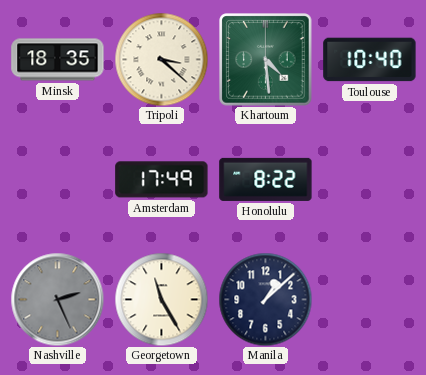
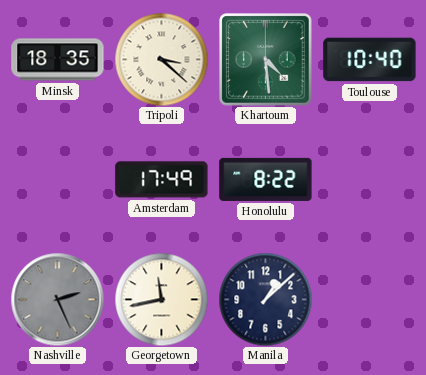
Georgetown: 11:25 -> 11:43
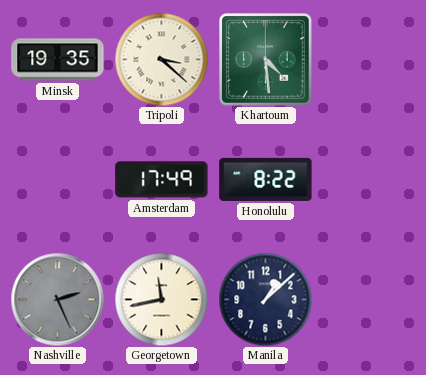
Minsk: 18:35 -> 19:35
Toulouse: 10:40 -> none
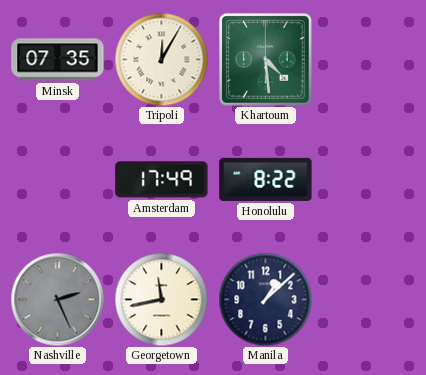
Minsk: 19:35 -> 07:35
Tripoli: 3:22 -> 12:05
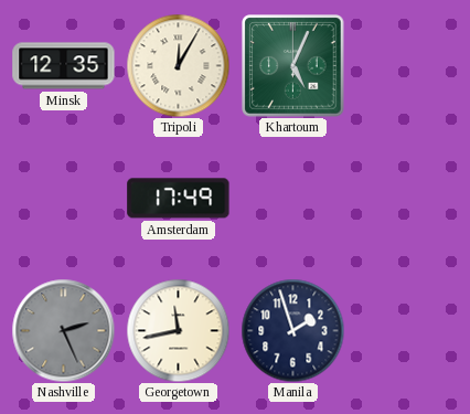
Minsk: 07:35 -> 12:35
Khartoum: 4:29 -> 5:04
Honolulu: 8:22 -> none
Manila: 1:08 -> 1:57
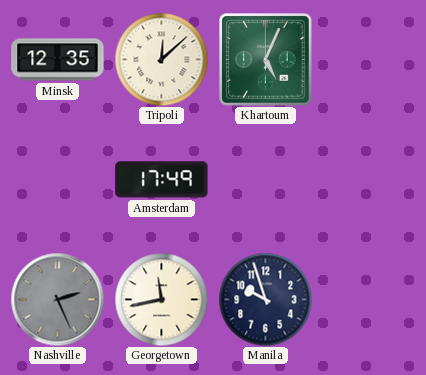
Tripoli: 12:05 -> 12:08
Manila: 1:57 -> 9:57
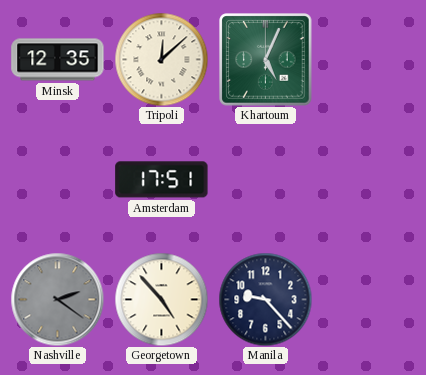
Amsterdam: 17:49 -> 17:51
Nashville: 2:26 -> 2:21
Georgetown: 11:43 -> 4:53
Manila: 9:57 -> 9:23
